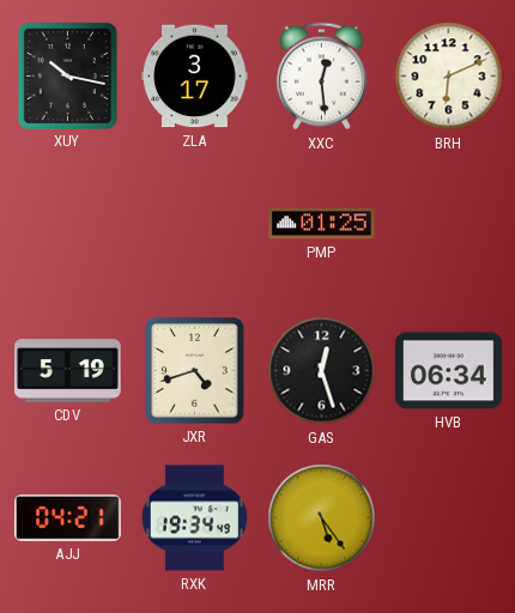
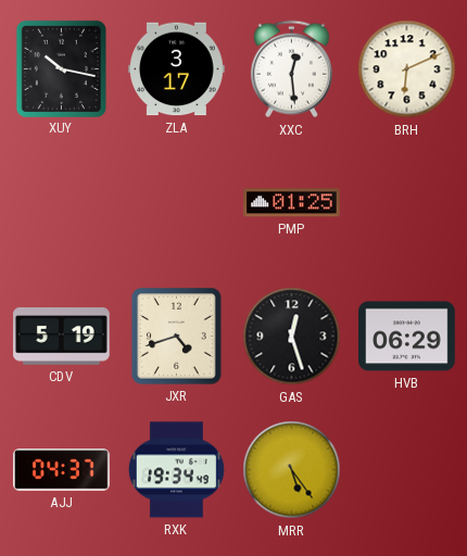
HVB: 06:34 -> 06:29
AJJ: 04:21 -> 04:37
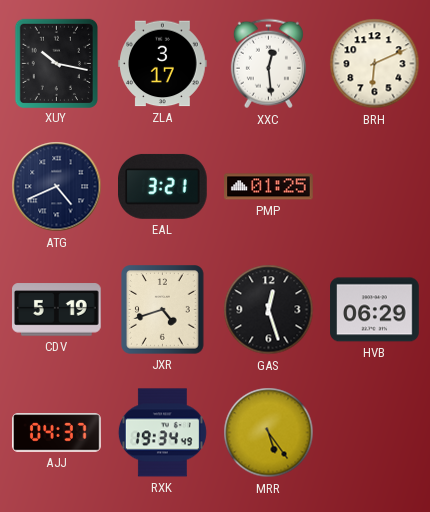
ATG: none -> 4:41
EAL: none -> 3:21
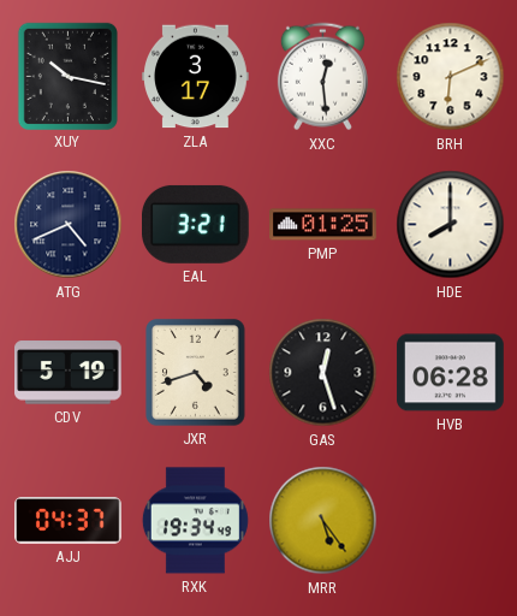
HDE: none -> 8:00
HVB: 06:29 -> 06:28
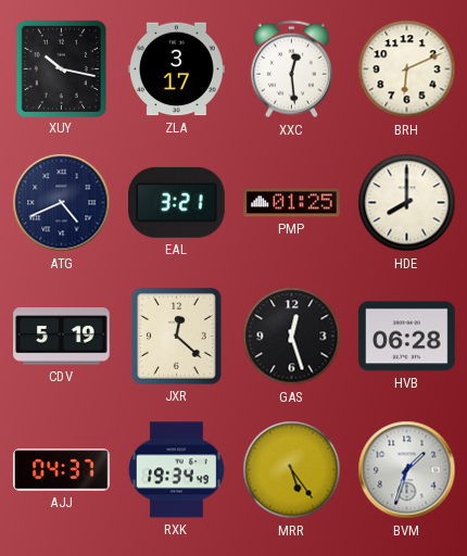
JXR: 4:42 -> 12:22
BVM: none -> 1:33
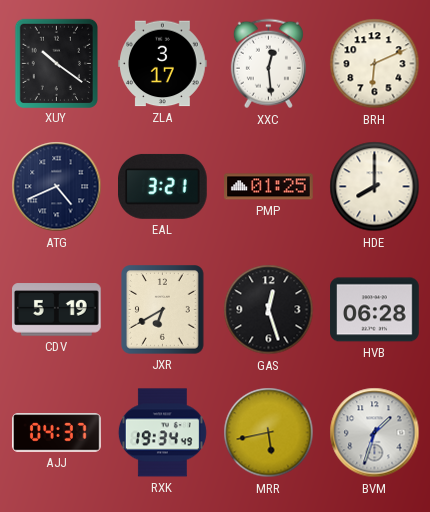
XUY: 10:17 -> 10:21
JXR: 12:22 -> 6:40
MRR: 5:24 -> 5:43
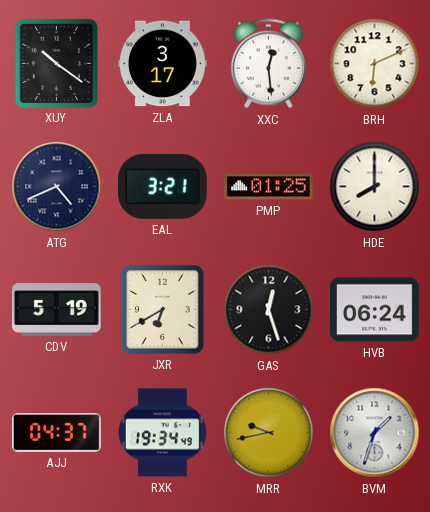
HVB: 06:28 -> 06:24
MRR: 5:43 -> 9:43
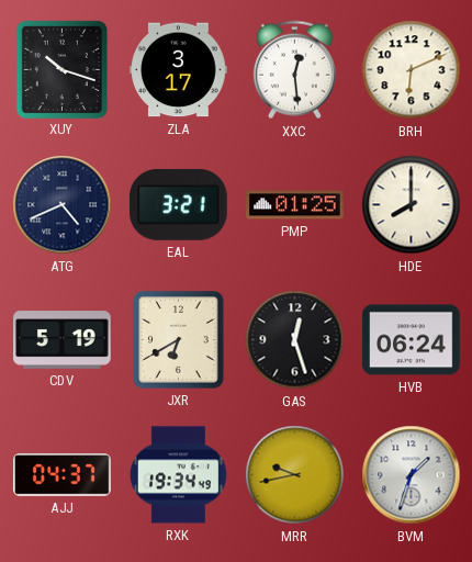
XUY: 10:21 -> 10:18
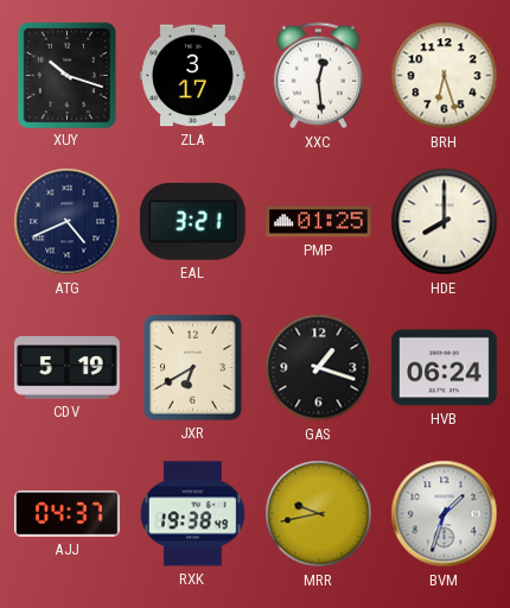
BRH: 6:11 -> 6:27
GAS: 12:27 -> 1:18
RXK: 19:34 -> 19:38
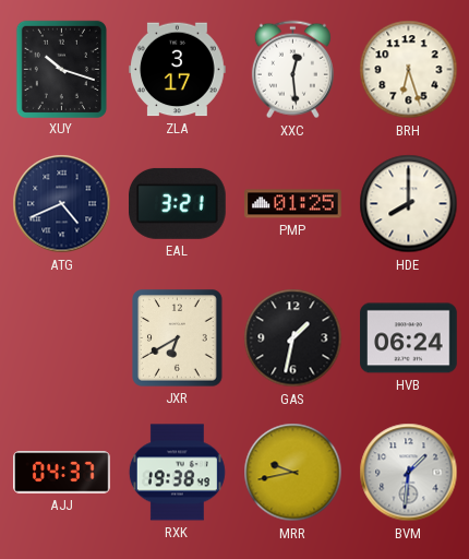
CDV: 5:19 -> none
GAS: 1:18 -> 1:32
BVM: 1:33 -> 1:31
